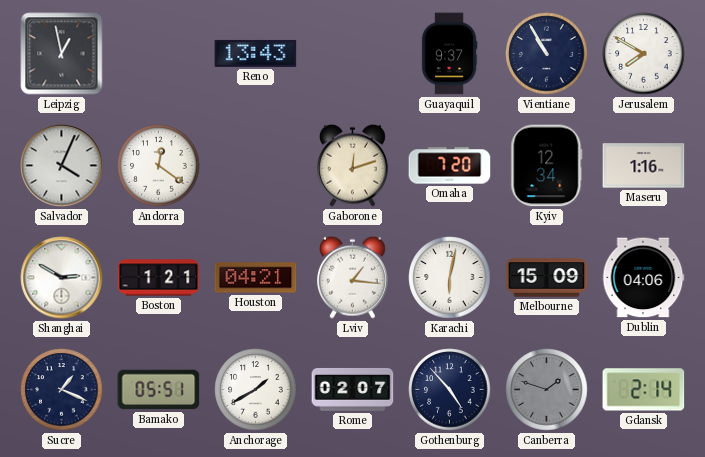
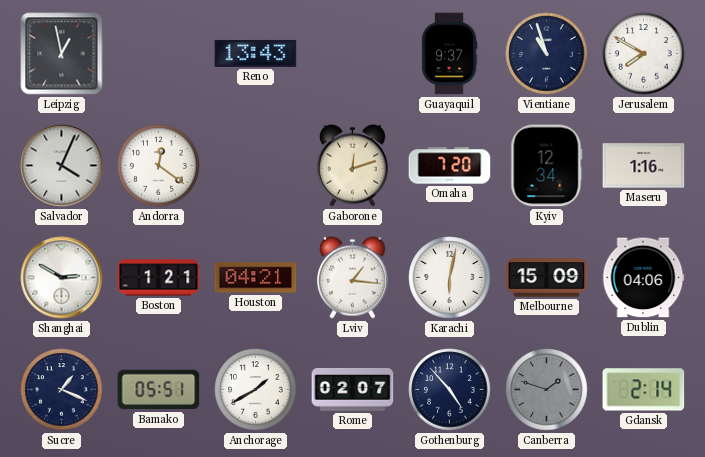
Vientiane: 10:55 -> 10:57
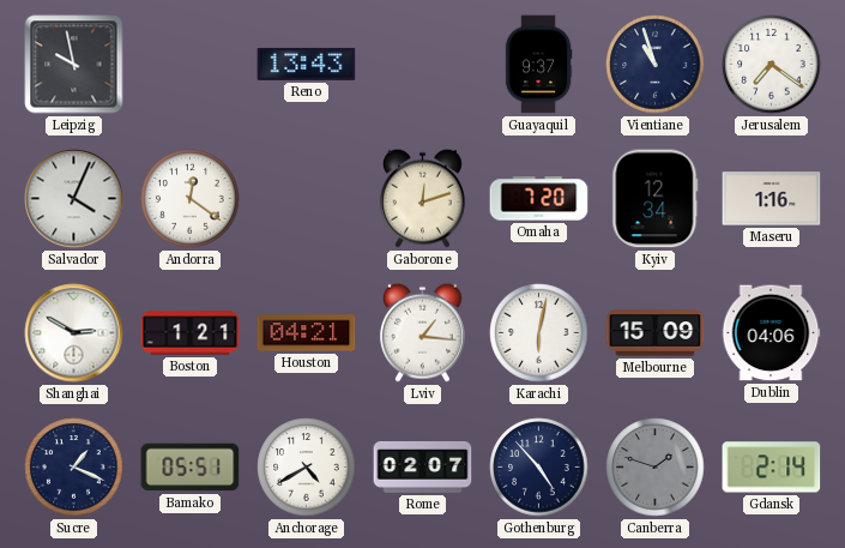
Leipzig: 12:58 -> 9:58
Jerusalem: 7:50 -> 7:21
Anchorage: 1:40 -> 4:40
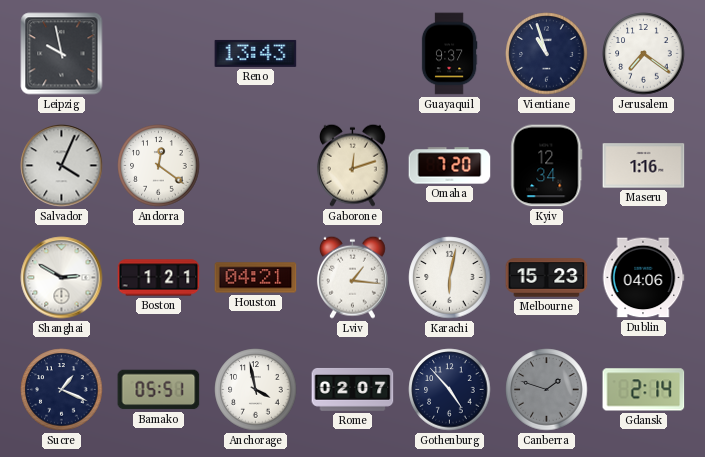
Melbourne: 15:09 -> 15:23
Anchorage: 4:40 -> 3:58
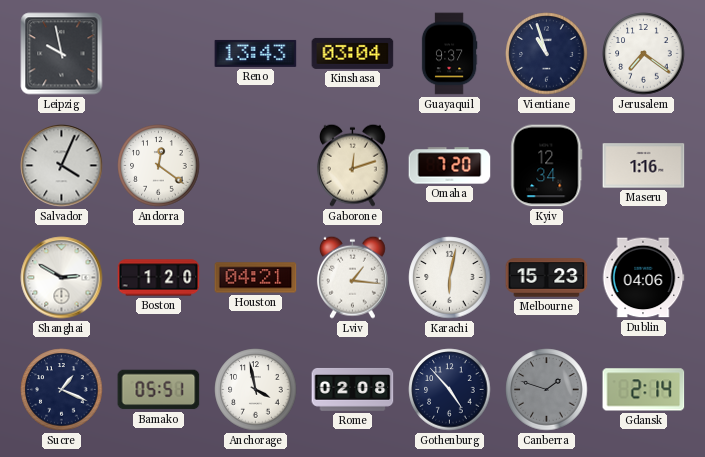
Kinshasa: none -> 03:04
Boston: 1:21 -> 1:20
Rome: 02:07 -> 02:08
